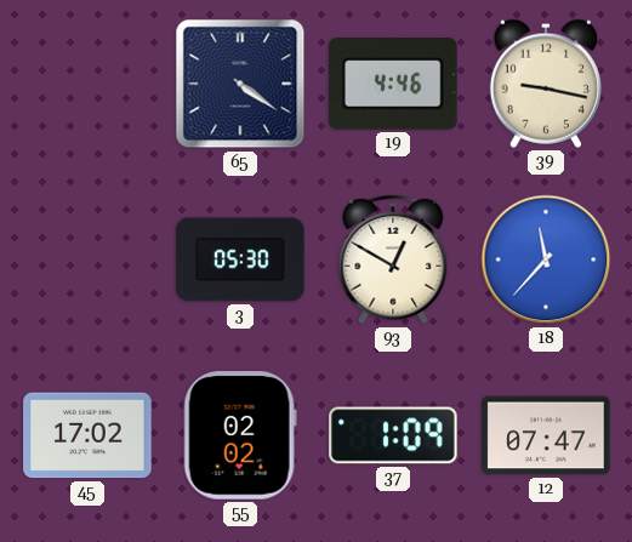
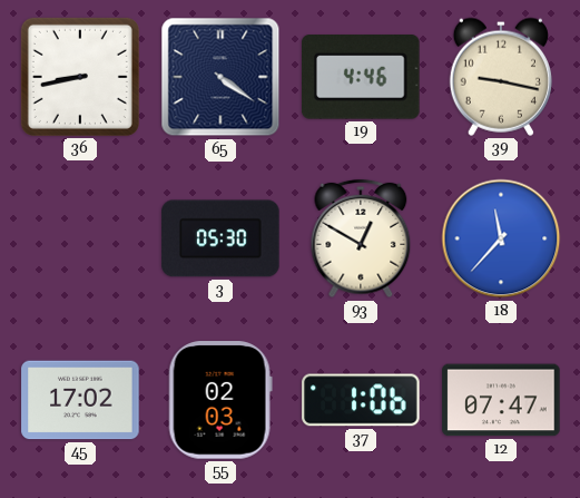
36: none -> 8:43
55: 02:02 -> 02:03
37: 1:09 -> 1:06
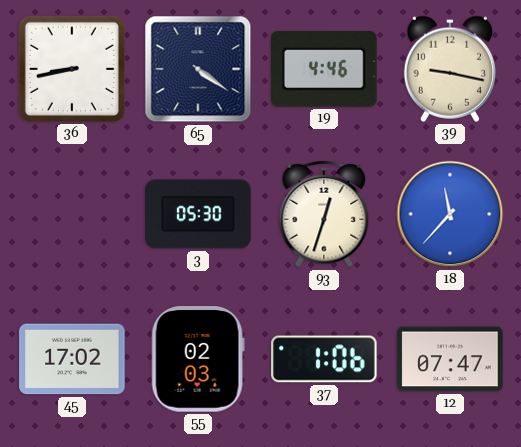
93: 12:50 -> 12:33
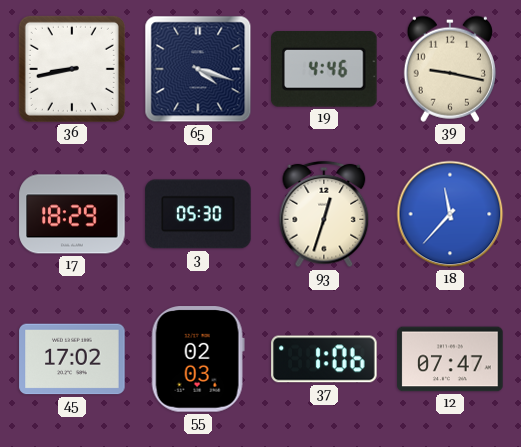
65: 4:21 -> 4:18
17: none -> 18:29
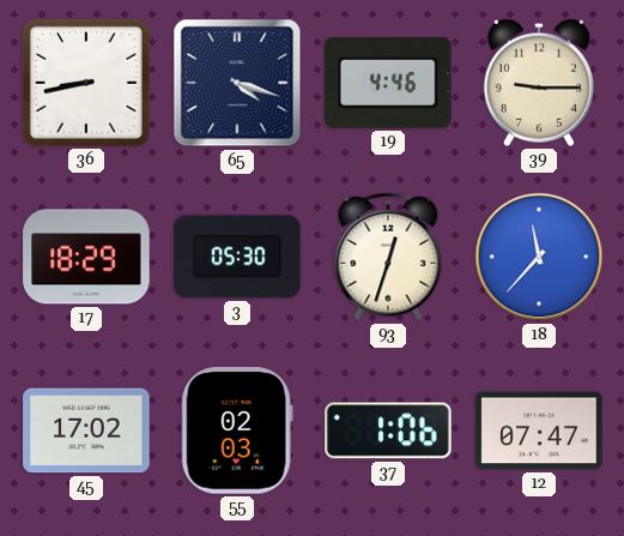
39: 9:17 -> 9:15
